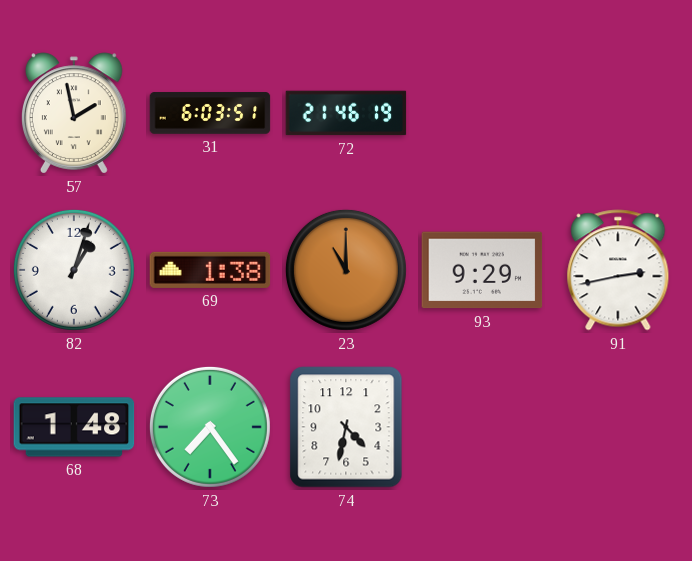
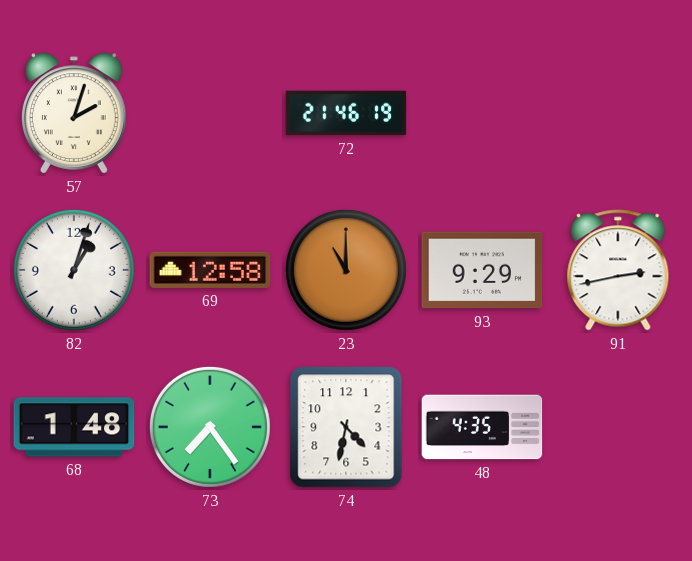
57: 1:58 -> 2:03
31: 6:03 -> none
69: 1:38 -> 12:58
48: none -> 4:35
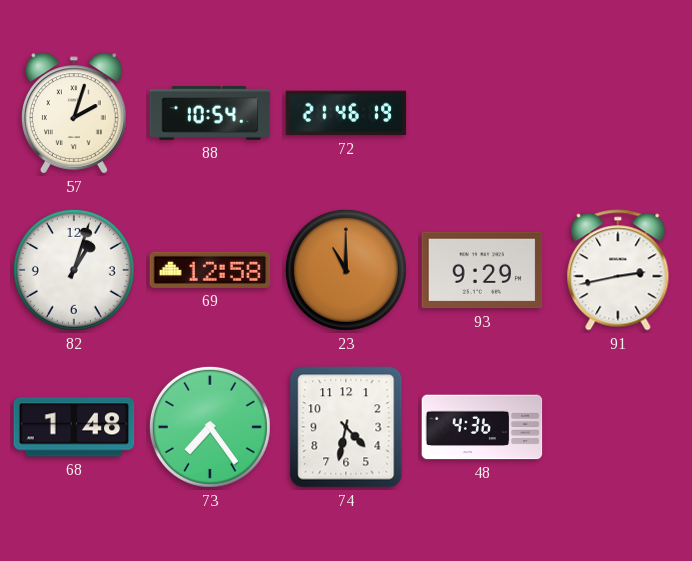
88: none -> 10:54
48: 4:35 -> 4:36
